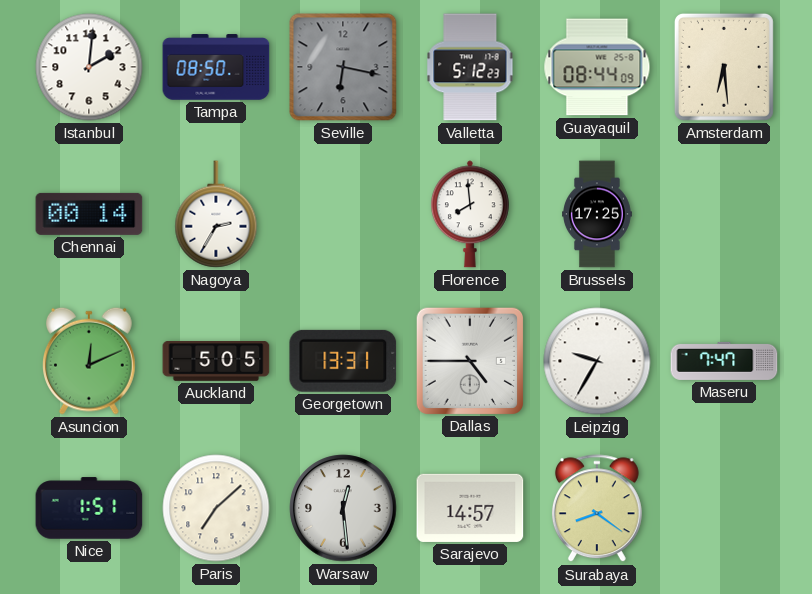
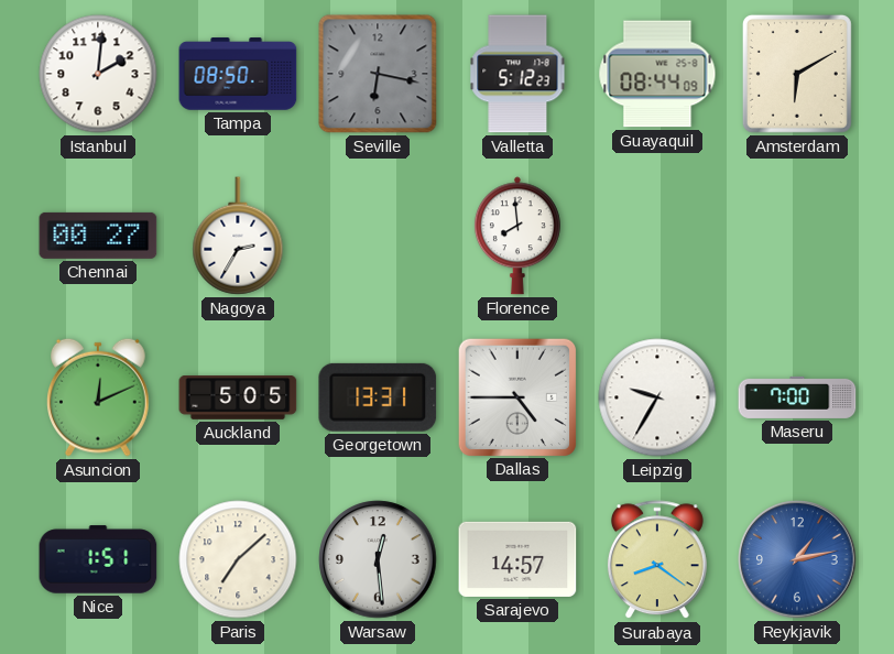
Amsterdam: 6:29 -> 6:10
Chennai: 00:14 -> 00:27
Brussels: 17:25 -> none
Maseru: 7:47 -> 7:00
Reykjavik: none -> 1:13
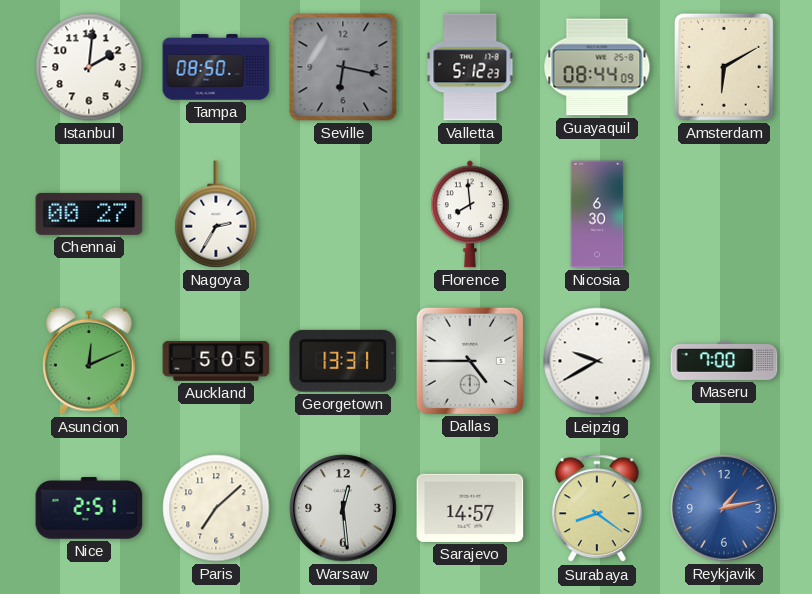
Nicosia: none -> 6:30
Leipzig: 9:35 -> 9:40
Nice: 1:51 -> 2:51
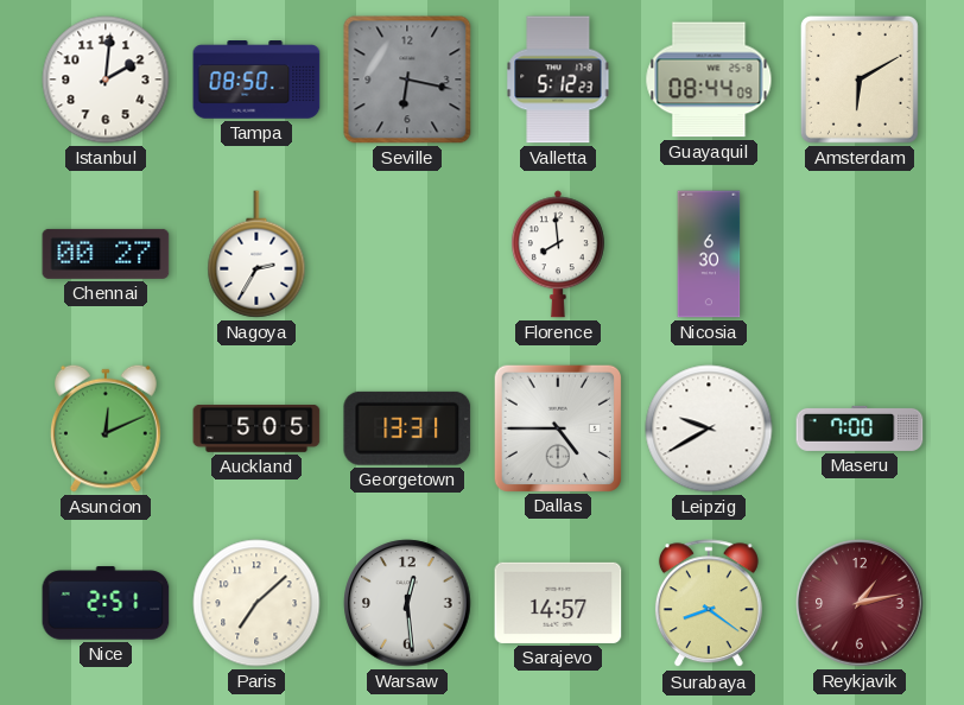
Reykjavik dial: blue -> burgundy
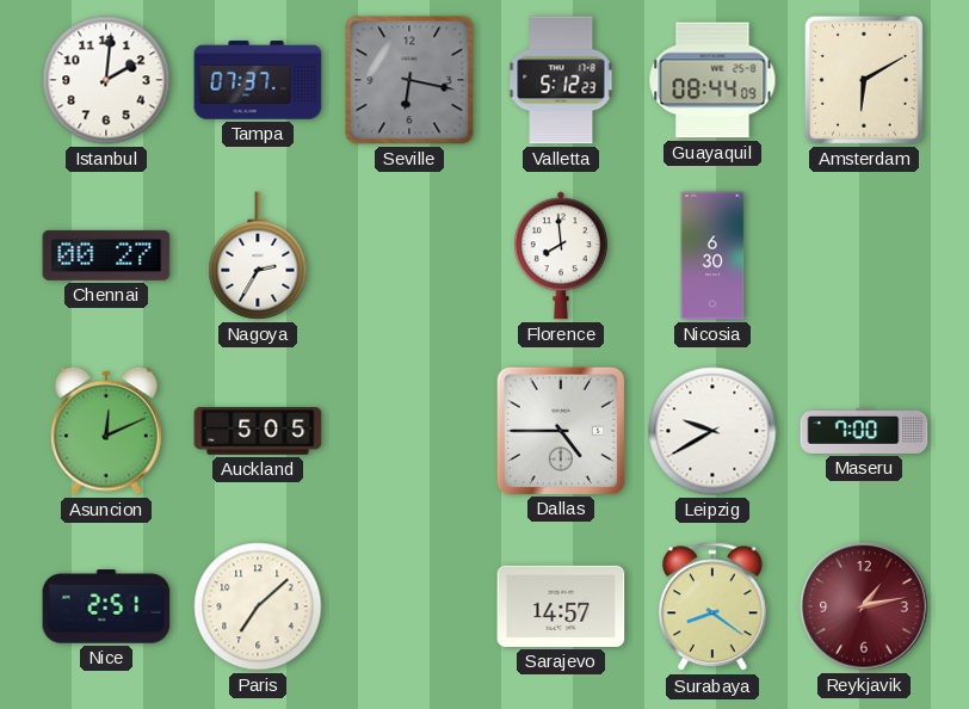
Tampa: 08:50 -> 07:37
Georgetown: 13:31 -> none
Warsaw: 12:29 -> none
